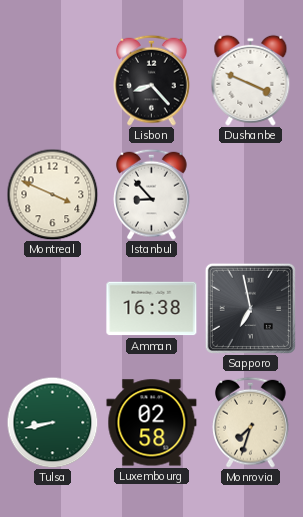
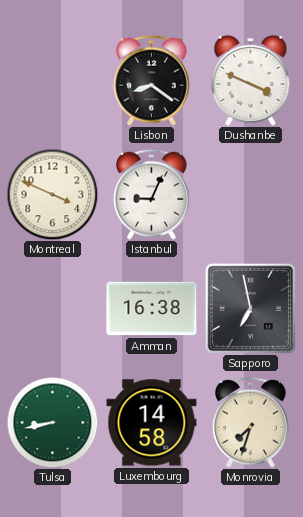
Lisbon: 8:23 -> 8:21
Istanbul: 8:53 -> 9:04
Luxembourg: 02:58 -> 14:58
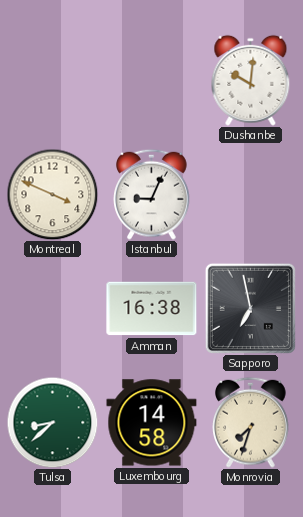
Lisbon: 8:21 -> none
Dushanbe: 3:49 -> 10:01
Tulsa: 8:43 -> 8:38
